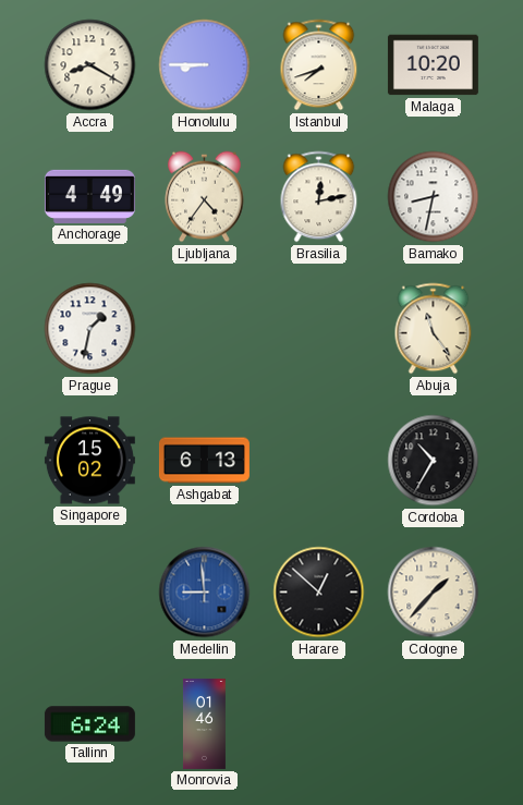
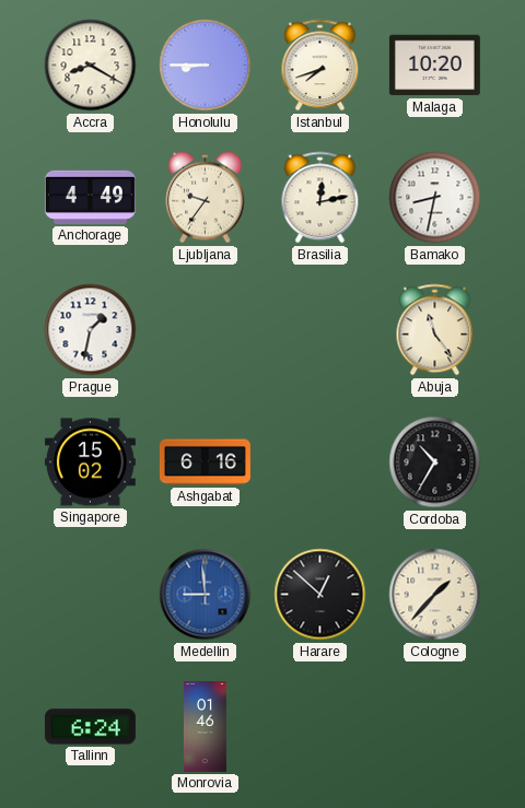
Ljubljana: 4:36 -> 9:36
Ashgabat: 6:13 -> 6:16
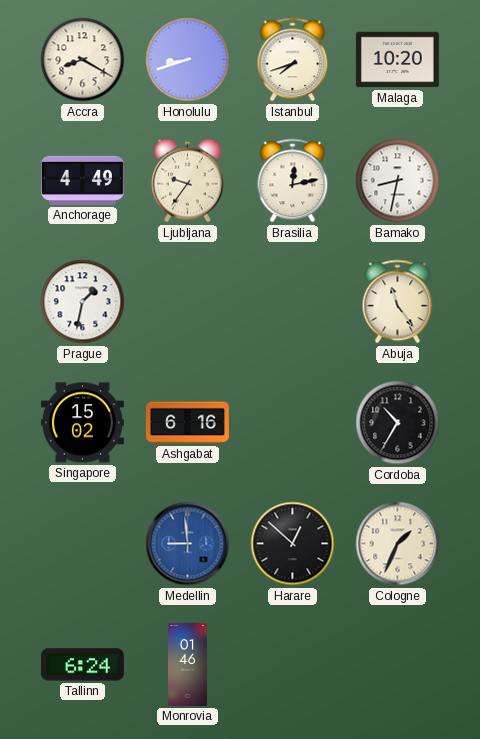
Honolulu: 8:45 -> 8:42
Cologne: 1:37 -> 1:34
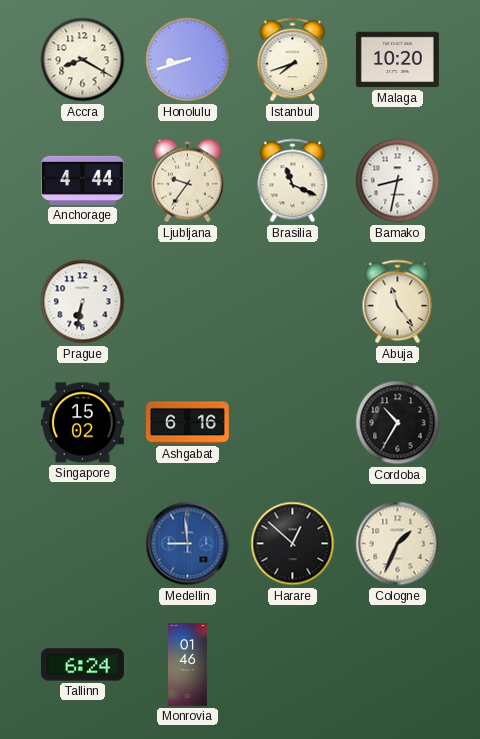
Anchorage: 4:49 -> 4:44
Brasilia: 12:13 -> 11:19
Prague: 1:32 -> 6:32
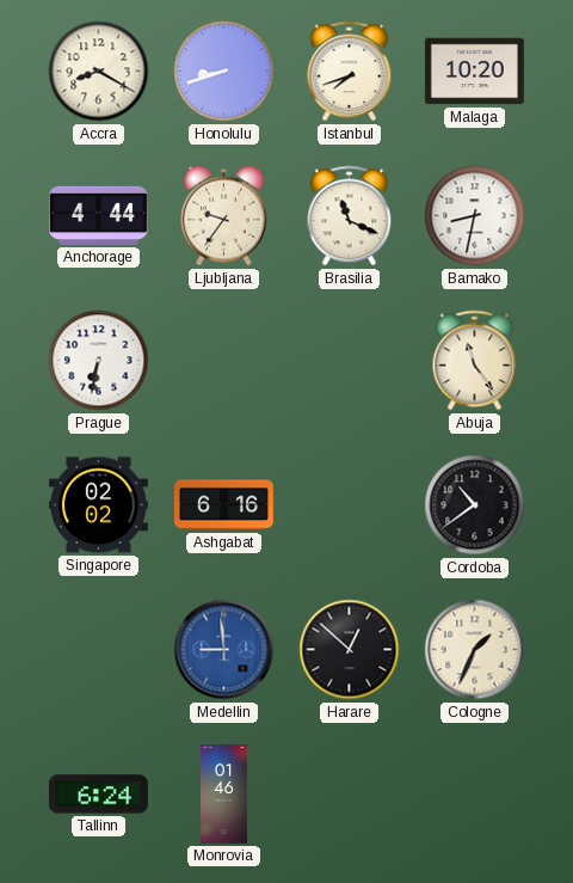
Singapore: 15:02 -> 02:02
Cordoba: 10:35 -> 10:39
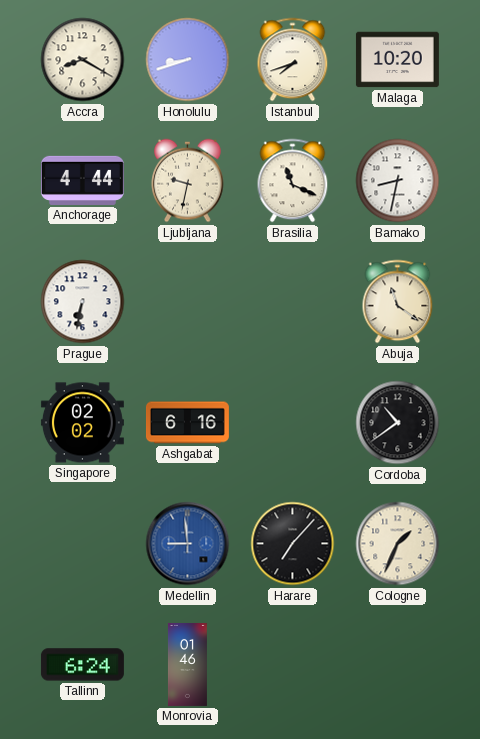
Ljubljana: 9:36 -> 9:32
Abuja: 11:24 -> 11:21
Harare: 12:52 -> 7:07
